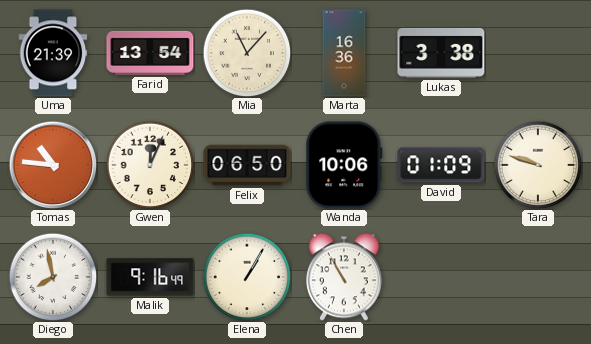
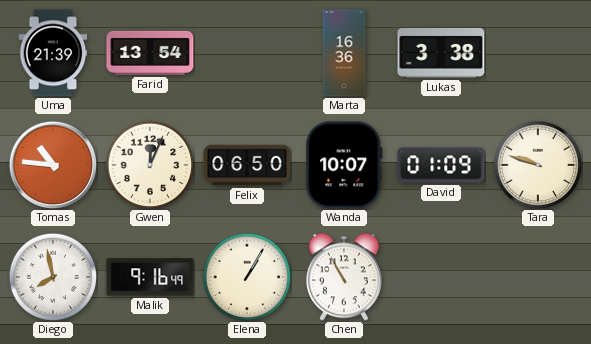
Mia: 11:07 -> none
Wanda: 10:06 -> 10:07
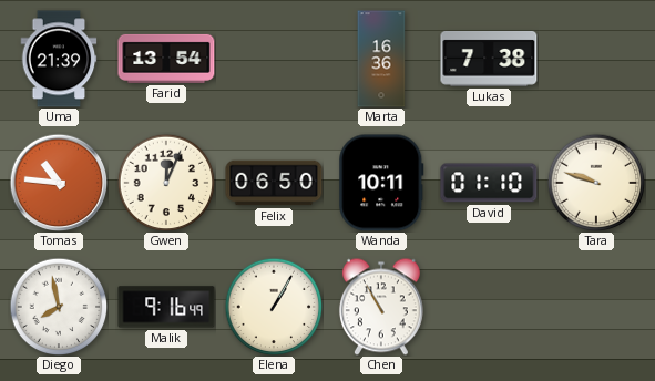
Lukas: 3:38 -> 7:38
Wanda: 10:07 -> 10:11
David: 01:09 -> 01:10
